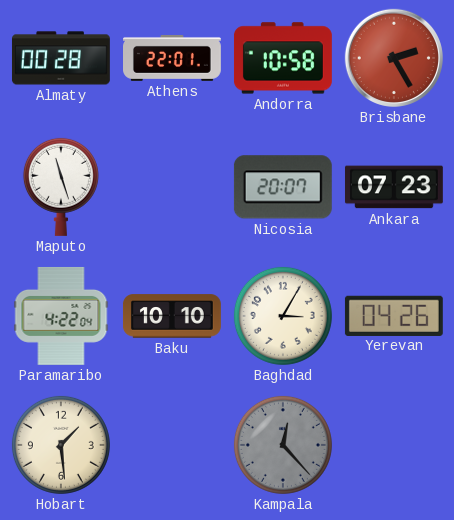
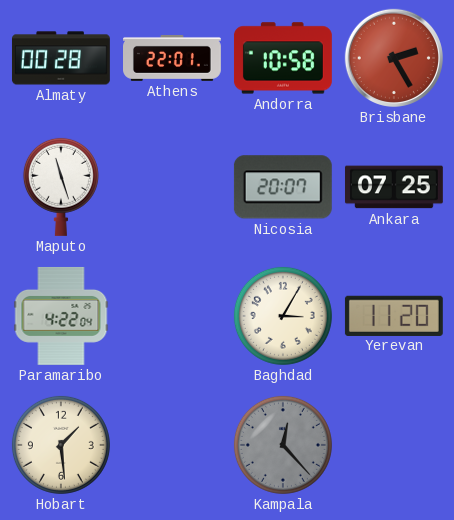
Ankara: 07:23 -> 07:25
Baku: 10:10 -> none
Yerevan: 04:26 -> 11:20
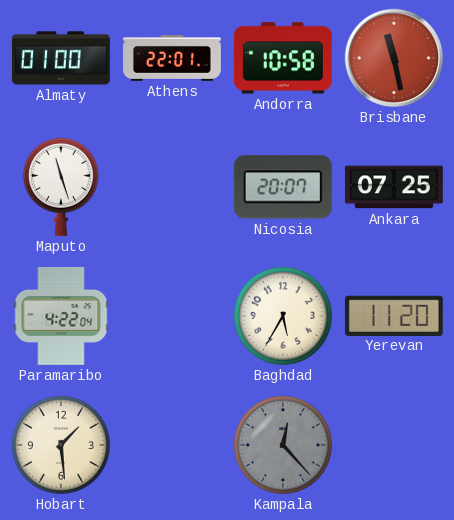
Almaty: 00:28 -> 01:00
Brisbane: 2:25 -> 11:28
Baghdad: 3:05 -> 5:35
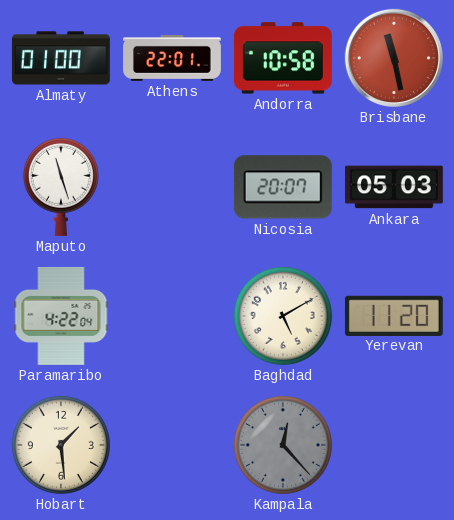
Ankara: 07:25 -> 05:03
Baghdad: 5:35 -> 5:10
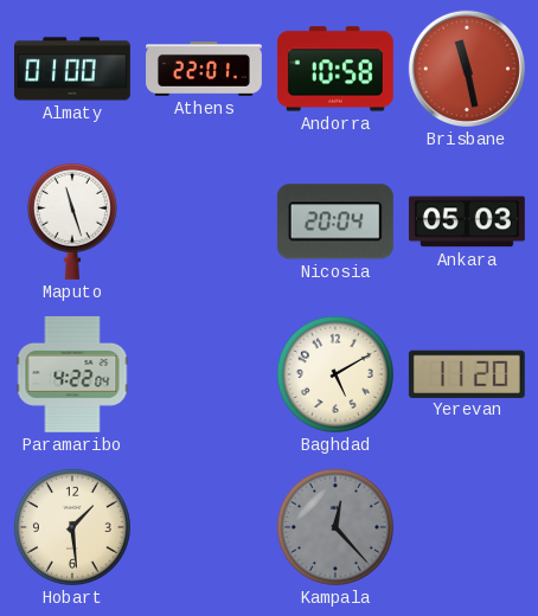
Nicosia: 20:07 -> 20:04
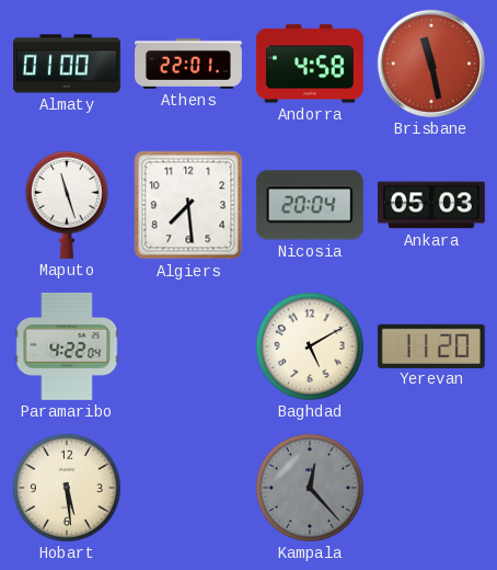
Andorra: 10:58 -> 4:58
Algiers: none -> 7:29
Hobart: 1:29 -> 5:29
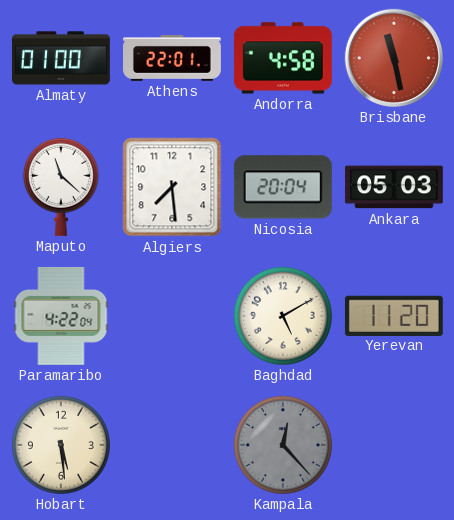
Maputo: 11:27 -> 11:22
